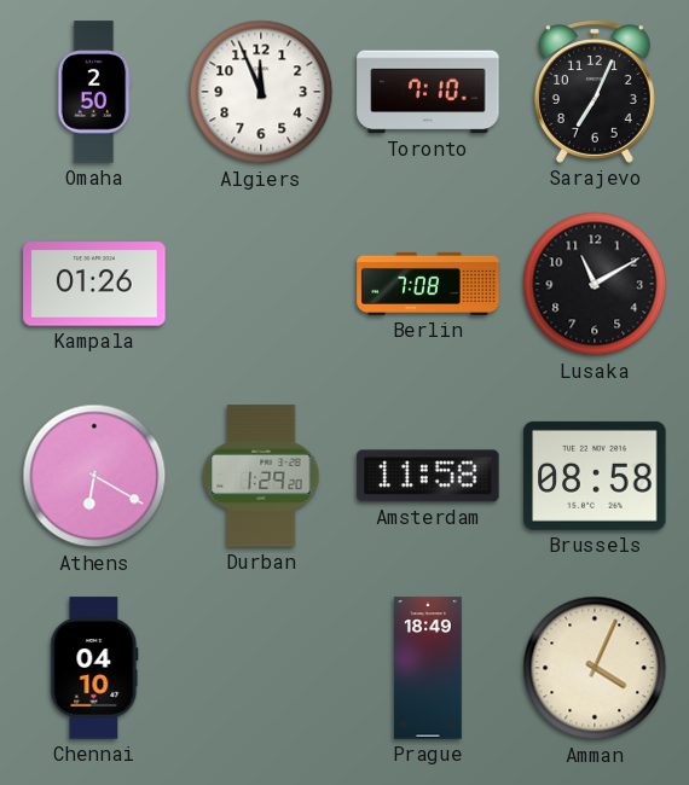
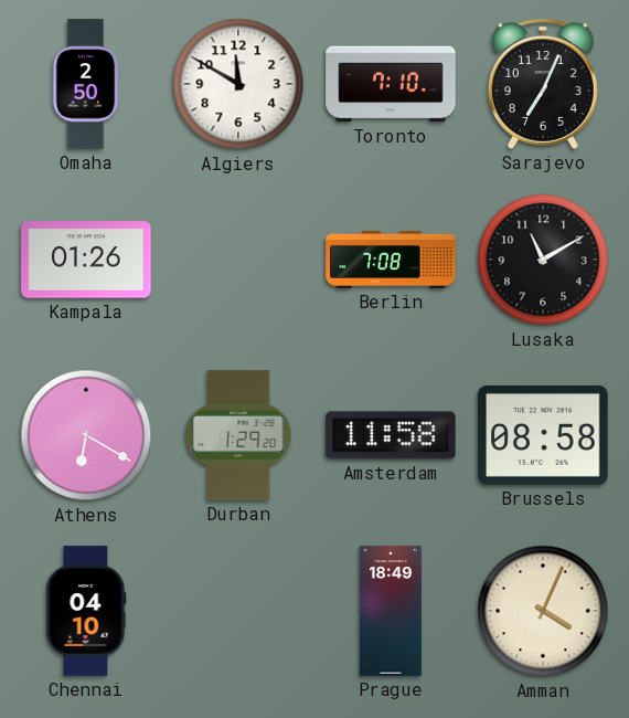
Algiers: 11:56 -> 11:50
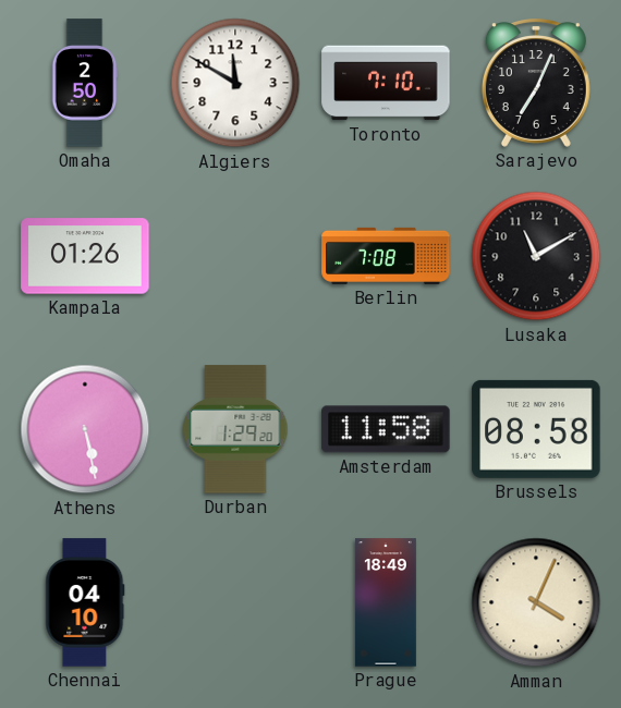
Athens: 6:20 -> 5:28
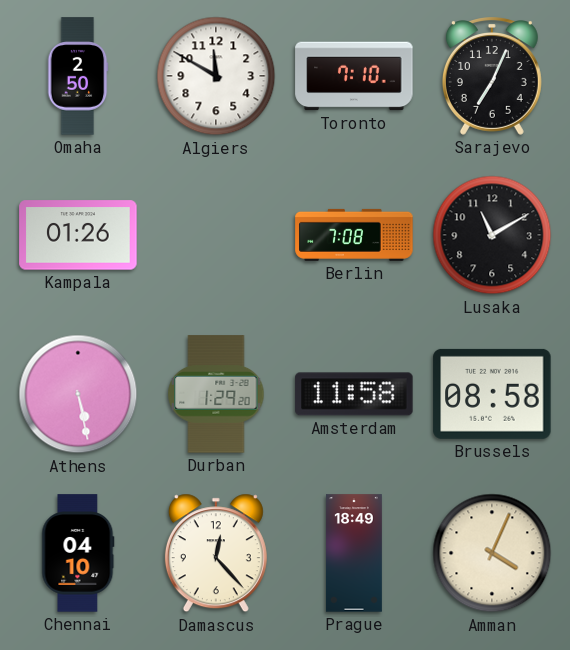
Damascus: none -> 12:23
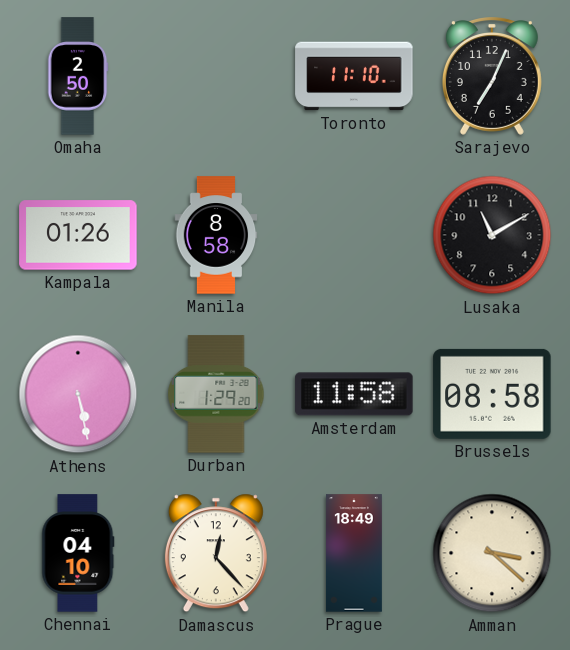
Algiers: 11:50 -> none
Toronto: 7:10 -> 11:10
Manila: none -> 8:58
Berlin: 7:08 -> none
Amman: 4:04 -> 3:22
